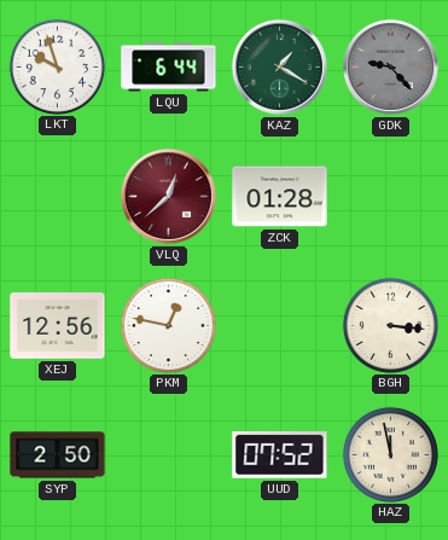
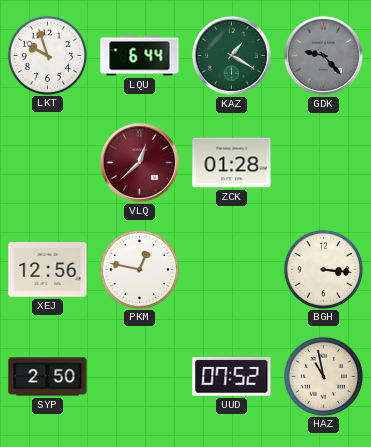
HAZ: 11:58 -> 10:58
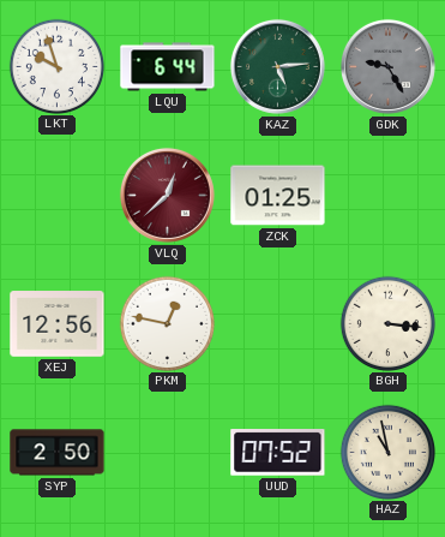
KAZ: 1:20 -> 5:14
GDK: 9:23 -> 9:25
ZCK: 01:28 -> 01:25
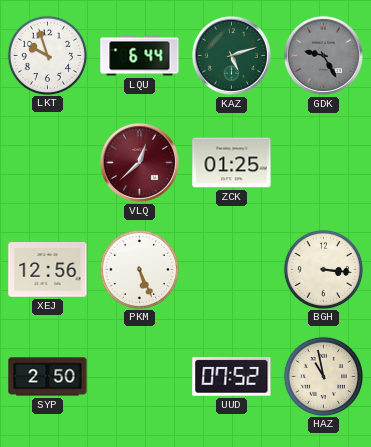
KAZ: 5:14 -> 5:12
PKM: 12:47 -> 5:26
